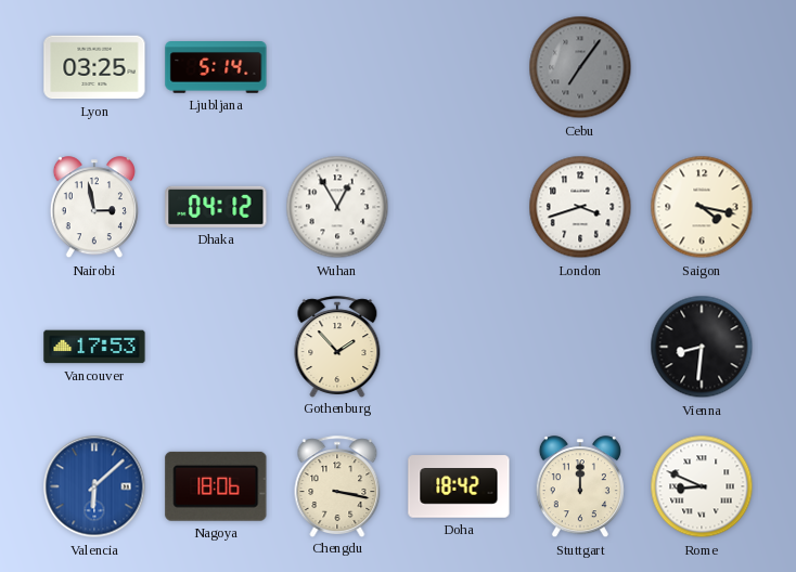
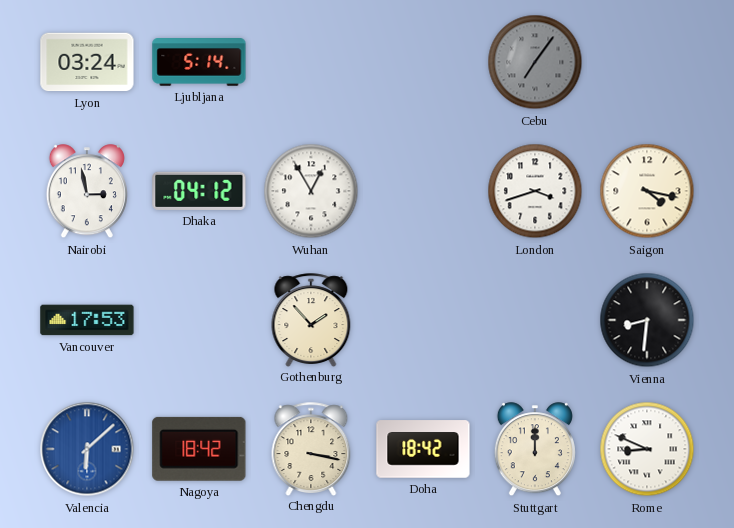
Lyon: 03:25 -> 03:24
Nagoya: 18:06 -> 18:42
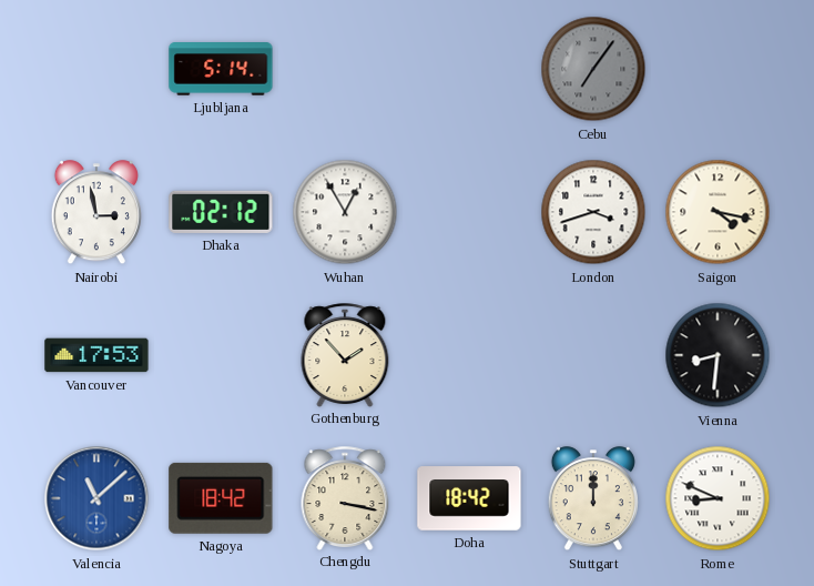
Lyon: 03:24 -> none
Dhaka: 04:12 -> 02:12
Valencia: 6:08 -> 11:08
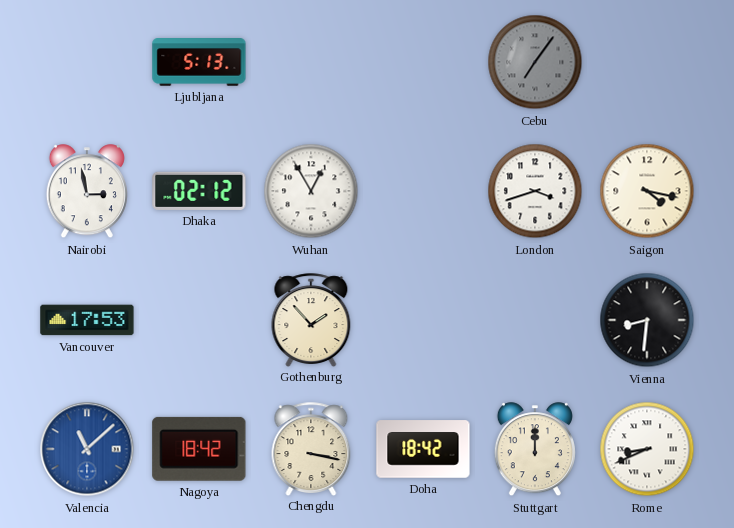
Ljubljana: 5:14 -> 5:13
Rome: 8:49 -> 8:41
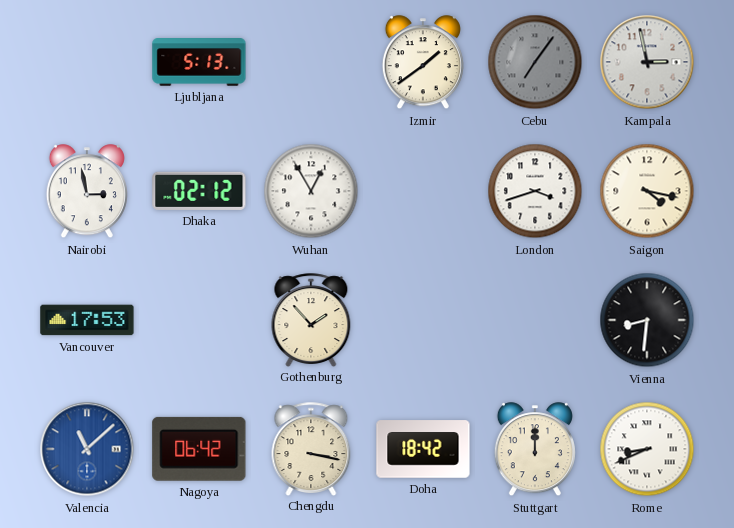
Izmir: none -> 1:39
Kampala: none -> 2:58
Nagoya: 18:42 -> 06:42
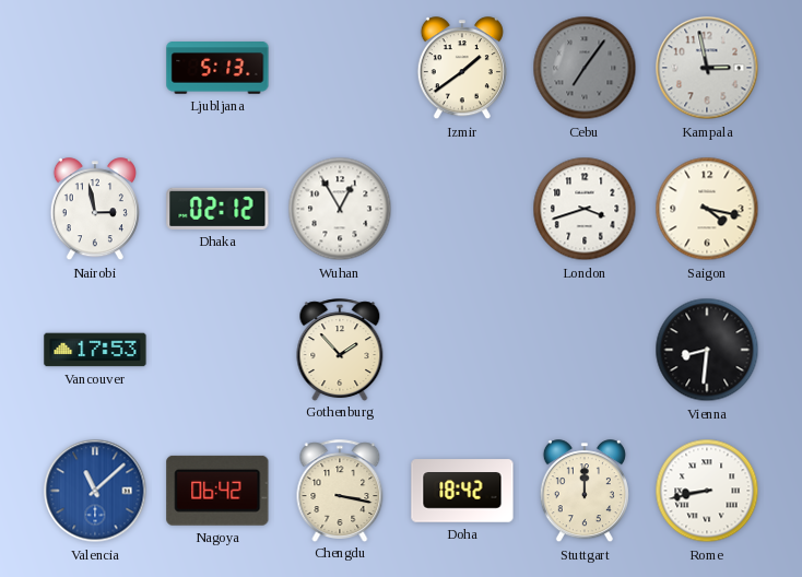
Rome: 8:41 -> 8:43
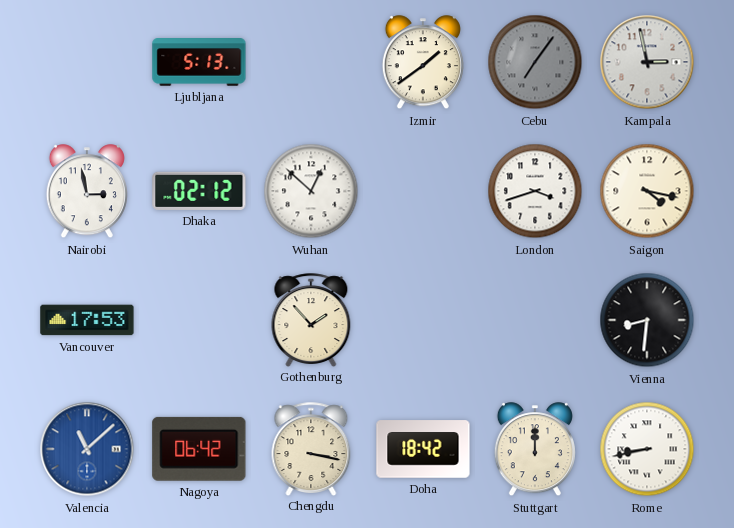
Wuhan: 12:55 -> 12:52
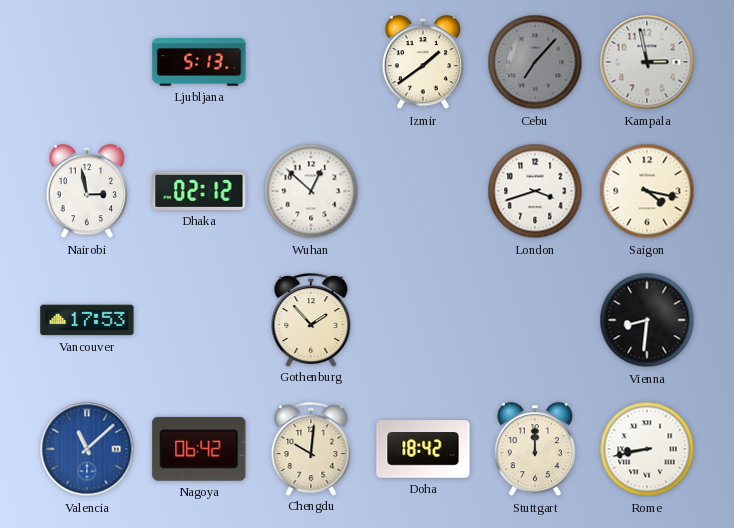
Cebu: 7:06 -> 7:07
Chengdu: 3:17 -> 10:01
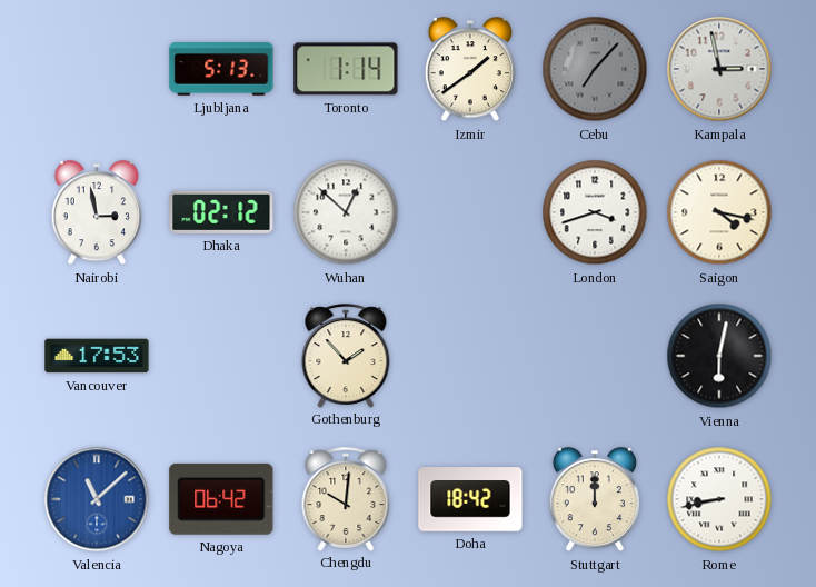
Toronto: none -> 1:14
Vienna: 8:31 -> 6:02
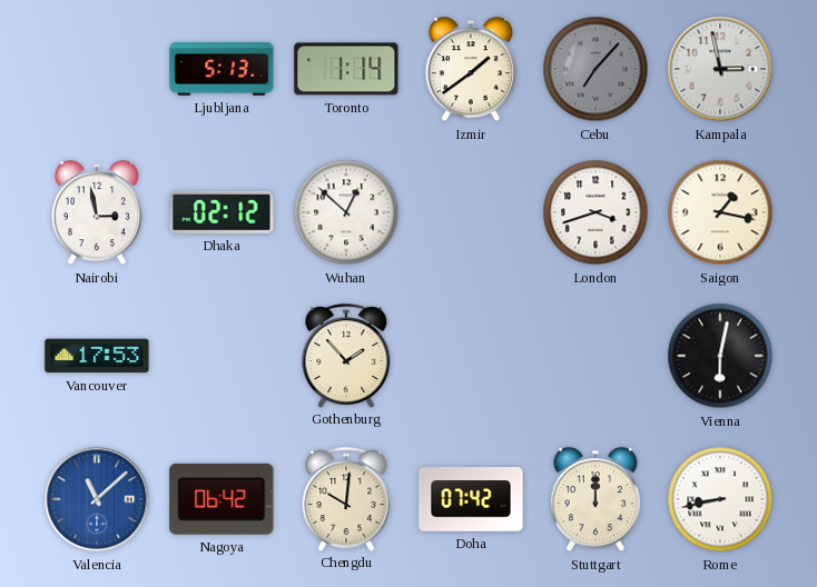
Saigon: 4:17 -> 1:17
Doha: 18:42 -> 07:42
